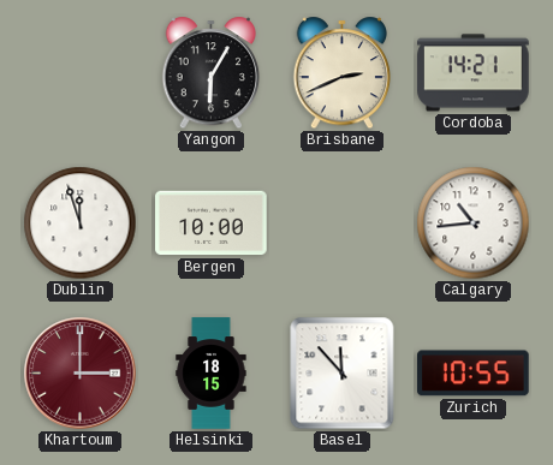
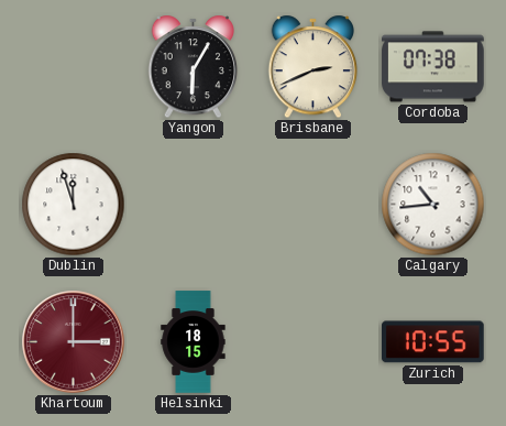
Cordoba: 14:21 -> 07:38
Bergen: 10:00 -> none
Basel: 11:53 -> none
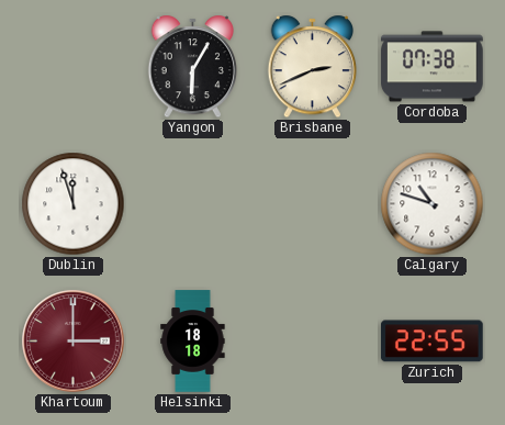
Calgary: 10:44 -> 10:48
Helsinki: 18:15 -> 18:18
Zurich: 10:55 -> 22:55
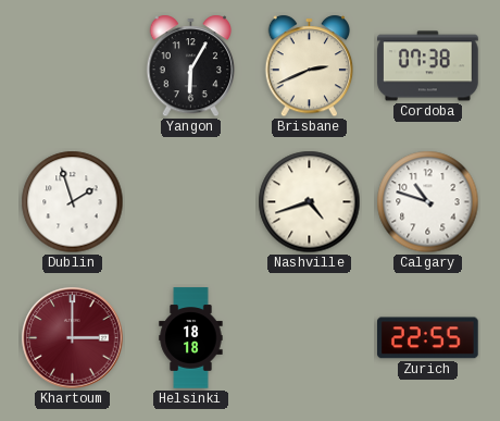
Dublin: 11:57 -> 1:57
Nashville: none -> 4:42
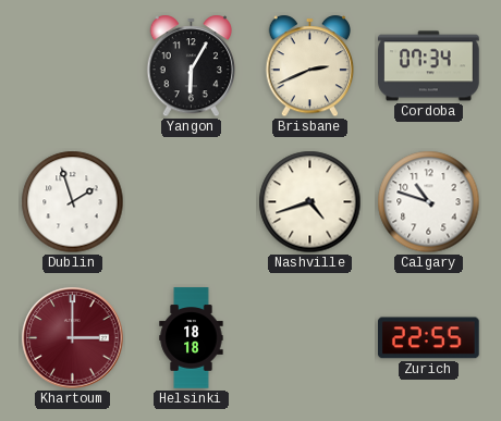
Cordoba: 07:38 -> 07:34
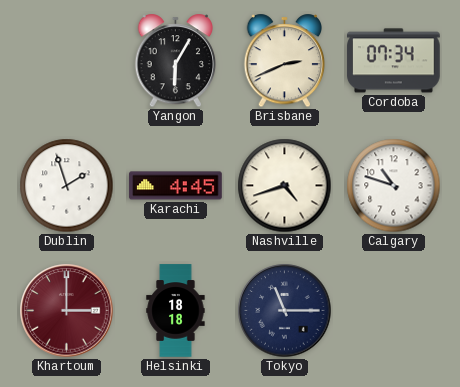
Karachi: none -> 4:45
Tokyo: none -> 11:15
Zurich: 22:55 -> none
